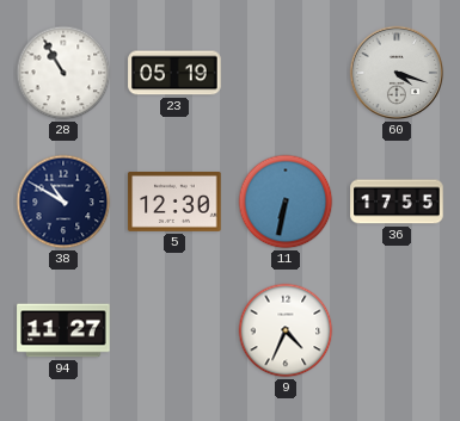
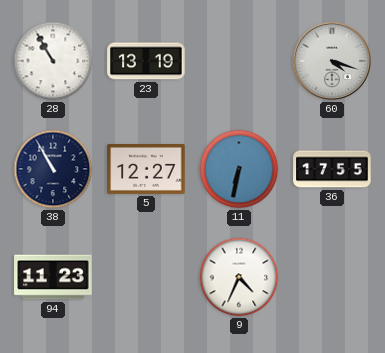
23: 05:19 -> 13:19
38: 10:50 -> 10:55
5: 12:30 -> 12:27
94: 11:27 -> 11:23
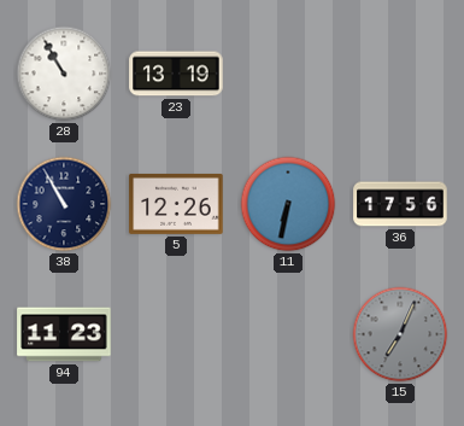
60: 4:18 -> none
5: 12:27 -> 12:26
36: 17:55 -> 17:56
9: 4:34 -> none
15: none -> 7:04
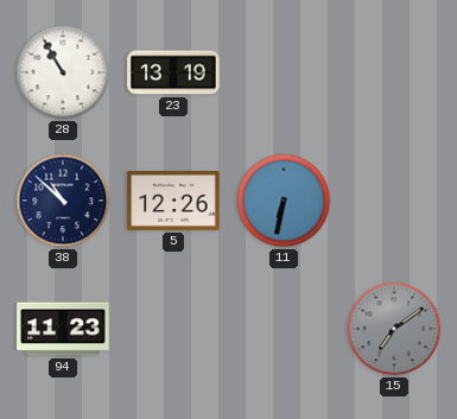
38: 10:55 -> 10:52
36: 17:56 -> none
15: 7:04 -> 7:09
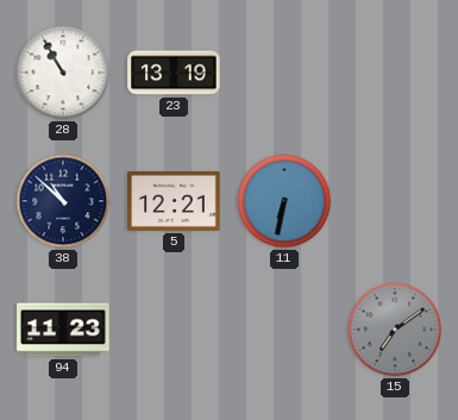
5: 12:26 -> 12:21
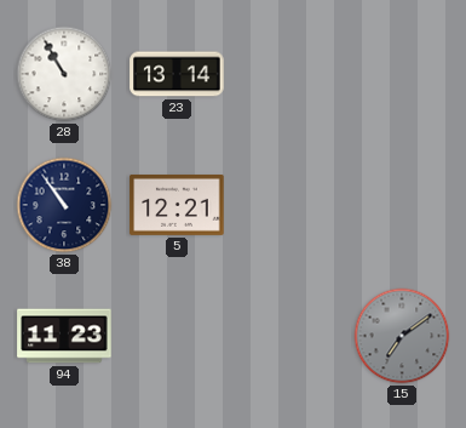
23: 13:19 -> 13:14
38: 10:52 -> 10:54
11: 6:32 -> none
